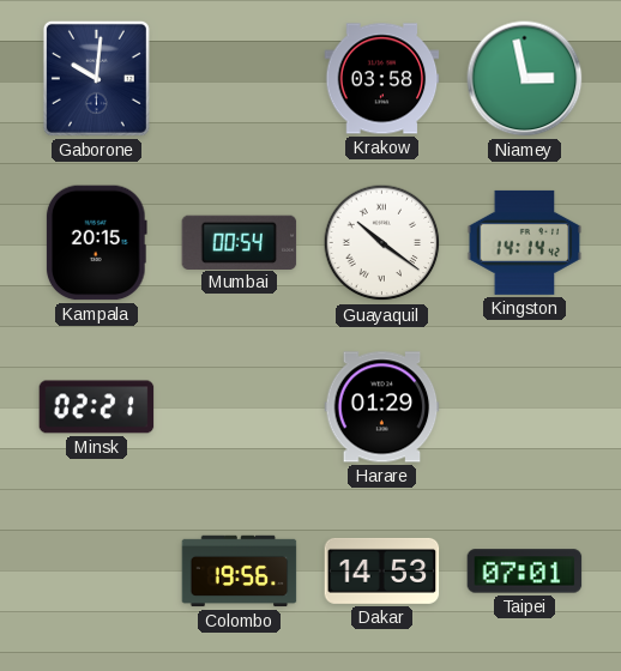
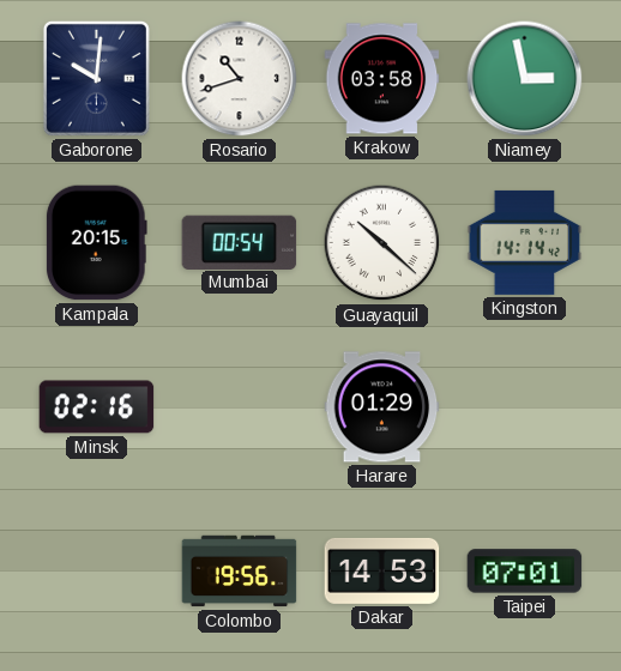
Rosario: none -> 10:42
Guayaquil: 10:21 -> 10:22
Minsk: 02:21 -> 02:16
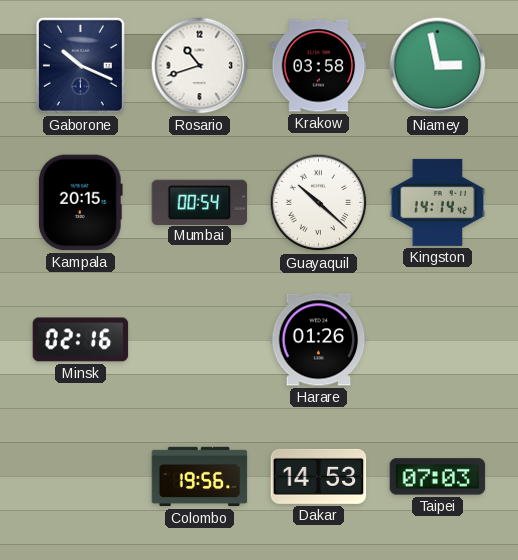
Gaborone: 10:01 -> 10:19
Harare: 01:29 -> 01:26
Taipei: 07:01 -> 07:03
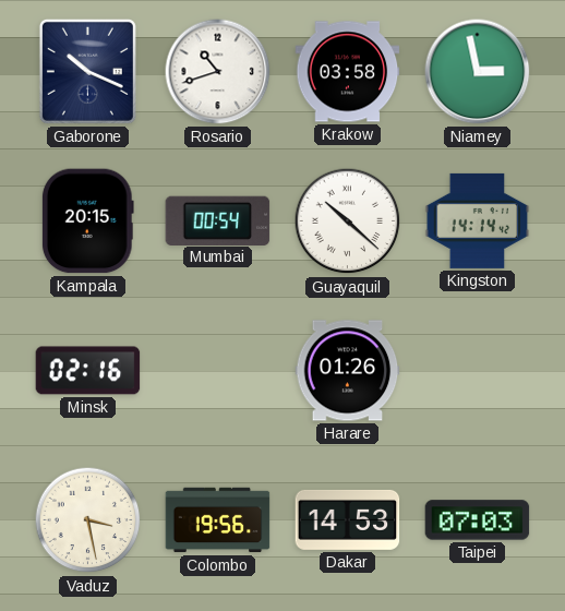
Vaduz: none -> 3:28
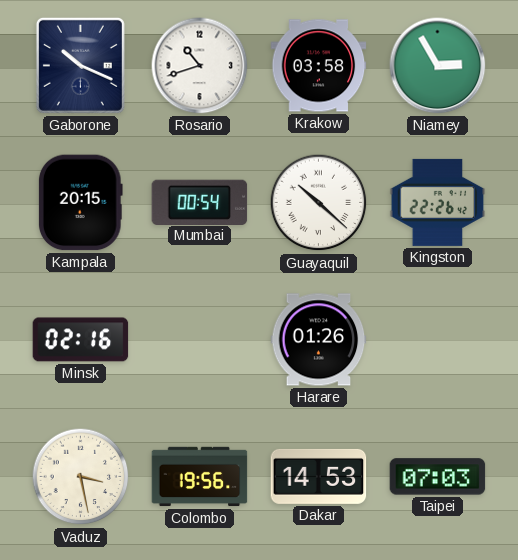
Niamey: 2:58 -> 2:55
Kingston: 14:14 -> 22:26
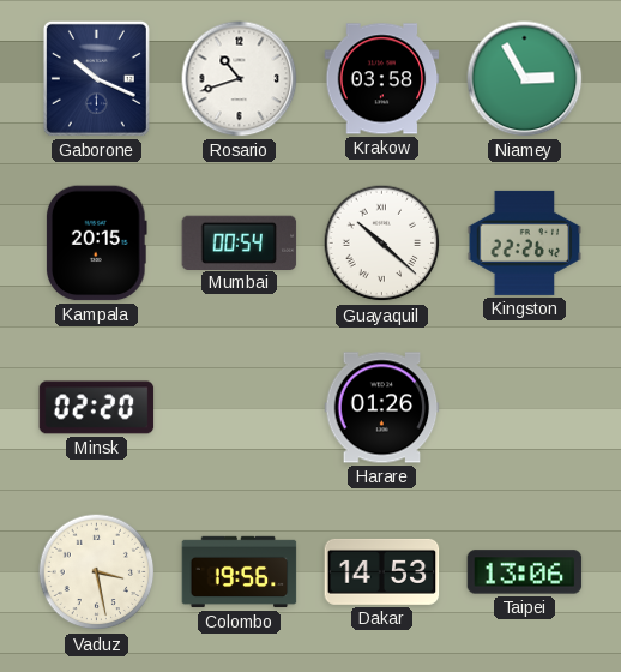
Minsk: 02:16 -> 02:20
Taipei: 07:03 -> 13:06
